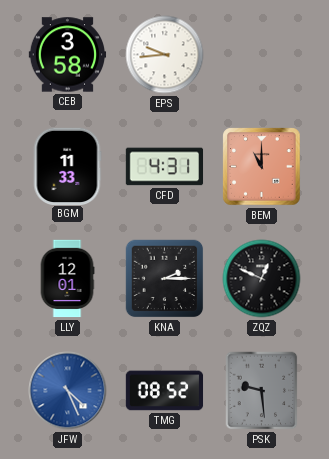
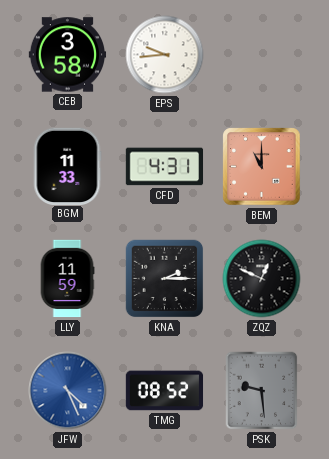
LLY: 12:01 -> 11:59
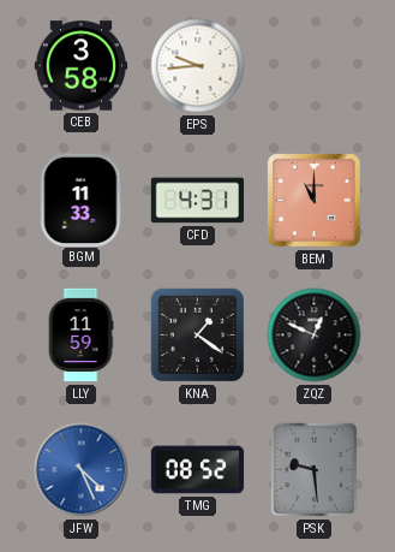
KNA: 2:15 -> 1:21
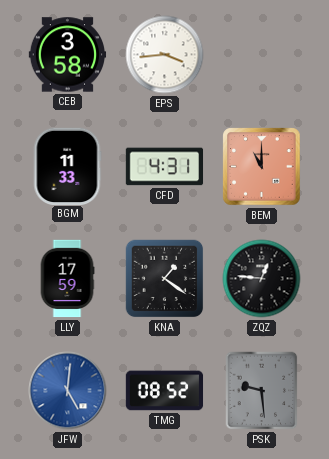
EPS: 9:44 -> 3:44
LLY: 11:59 -> 17:59
ZQZ: 12:49 -> 12:46
JFW: 4:26 -> 5:01
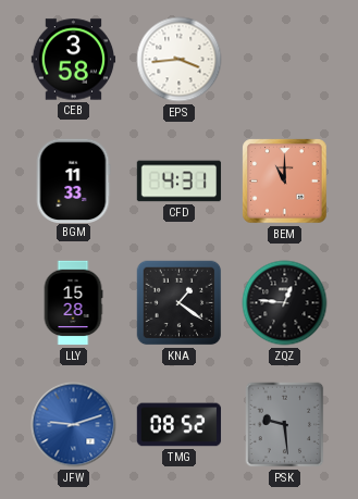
LLY: 17:59 -> 15:28
JFW: 5:01 -> 9:12
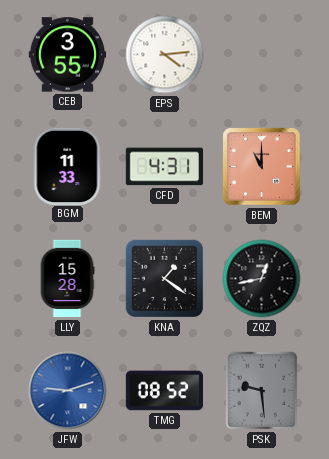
CEB: 3:58 -> 3:55
EPS: 3:44 -> 4:14
ZQZ: 12:46 -> 12:43
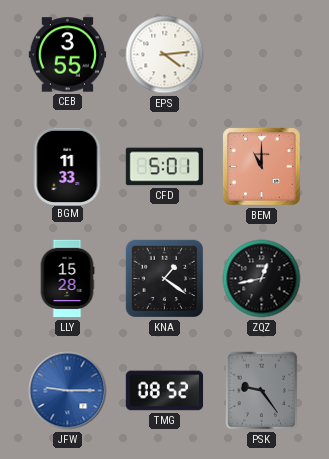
CFD: 4:31 -> 5:01
JFW: 9:12 -> 9:15
PSK: 9:29 -> 9:24
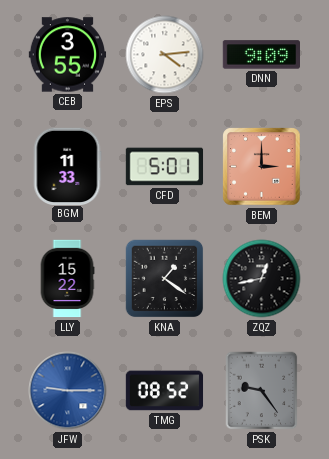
DNN: none -> 9:09
BEM: 11:00 -> 3:00
LLY: 15:28 -> 15:22
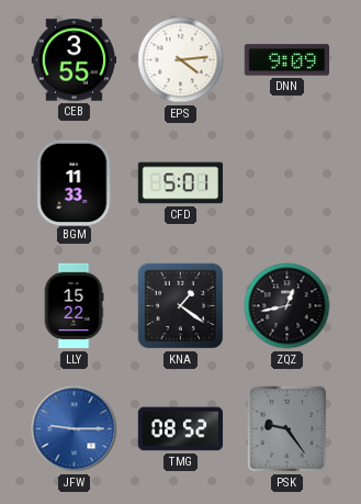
BEM: 3:00 -> none
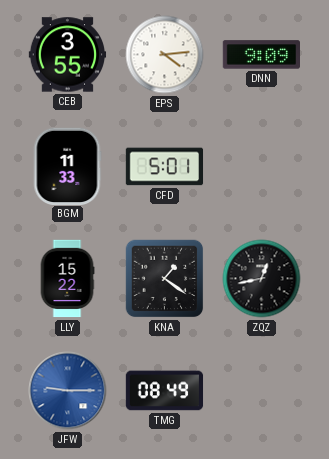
TMG: 08:52 -> 08:49
PSK: 9:24 -> none
